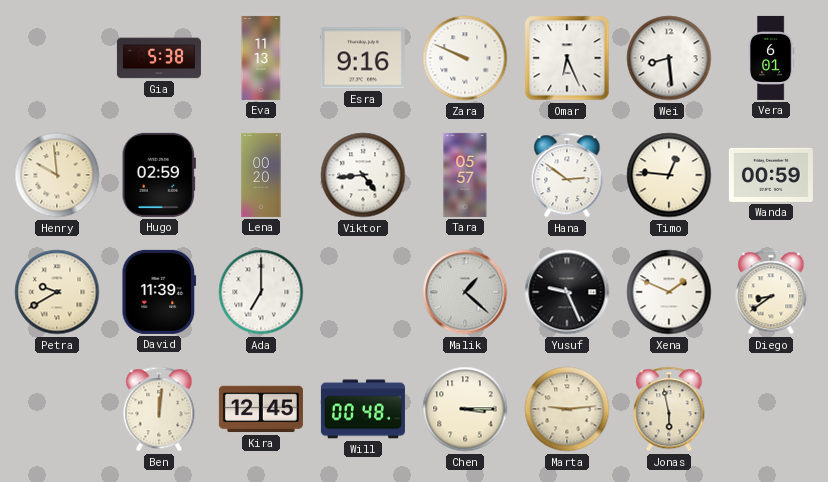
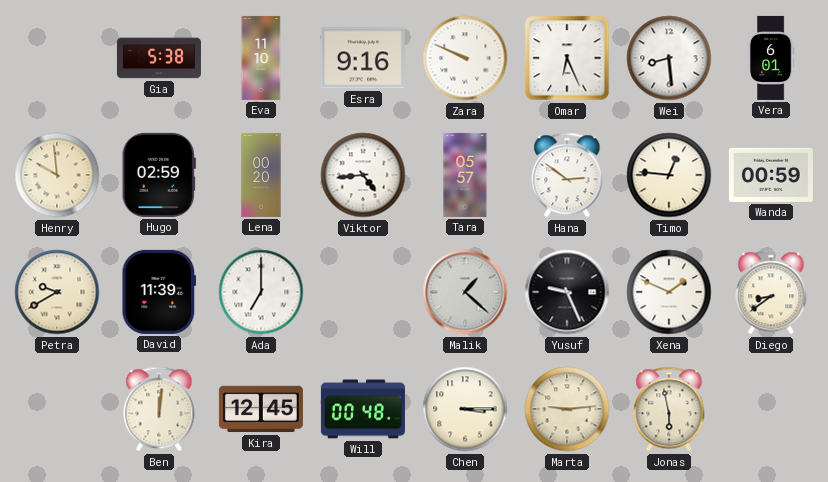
Eva: 11:13 -> 11:10
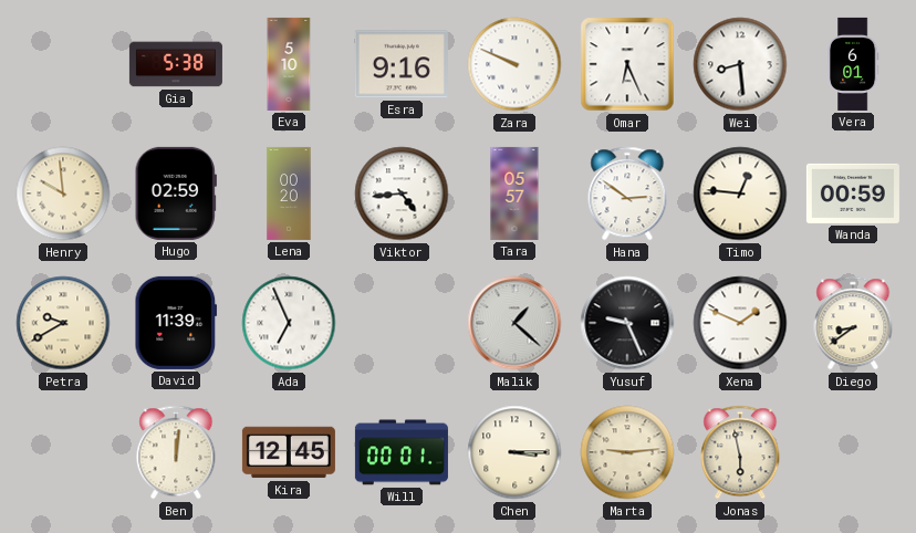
Eva: 11:10 -> 5:10
Ada: 7:00 -> 6:56
Will: 00:48 -> 00:01
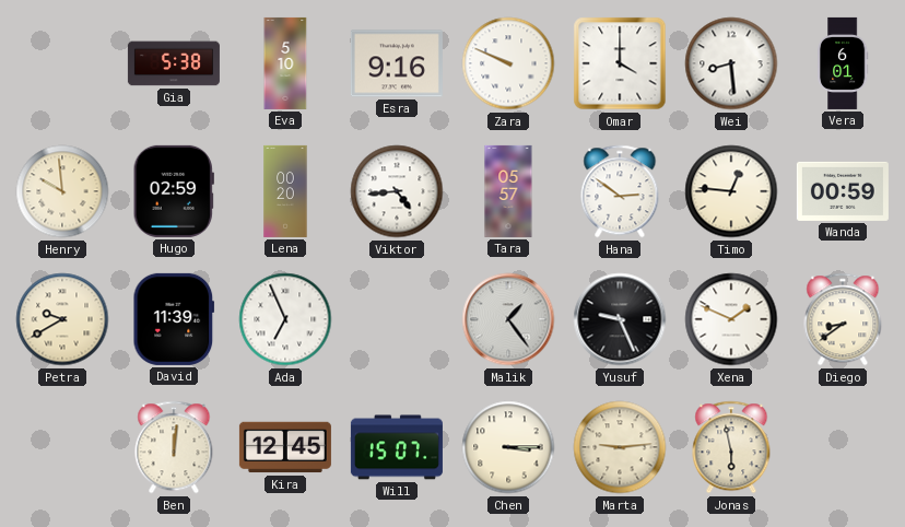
Omar: 6:26 -> 4:00
Malik: 1:22 -> 1:24
Will: 00:01 -> 15:07
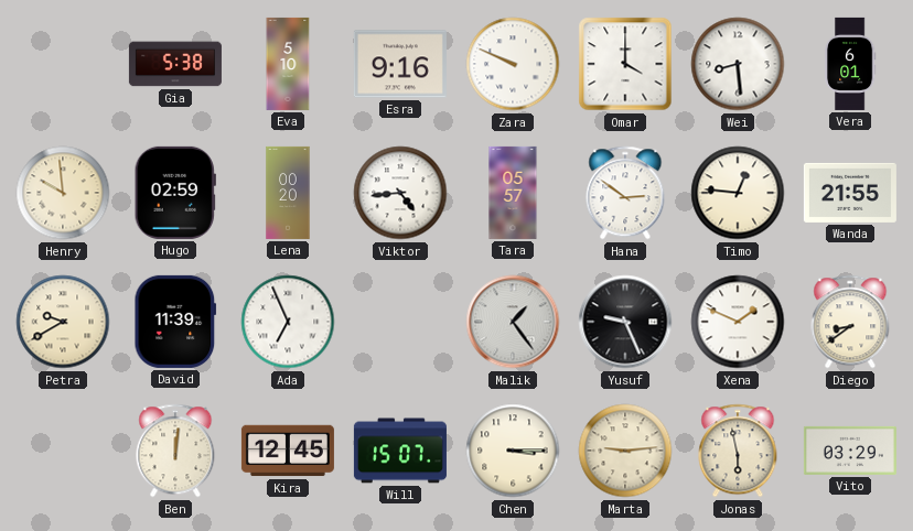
Wanda: 00:59 -> 21:55
Vito: none -> 03:29
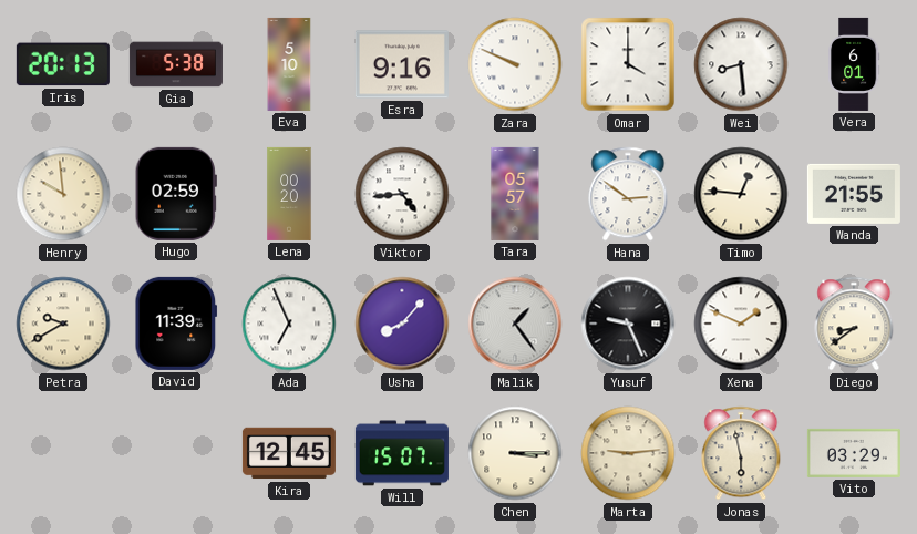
Iris: none -> 20:13
Usha: none -> 8:07
Ben: 12:01 -> none
